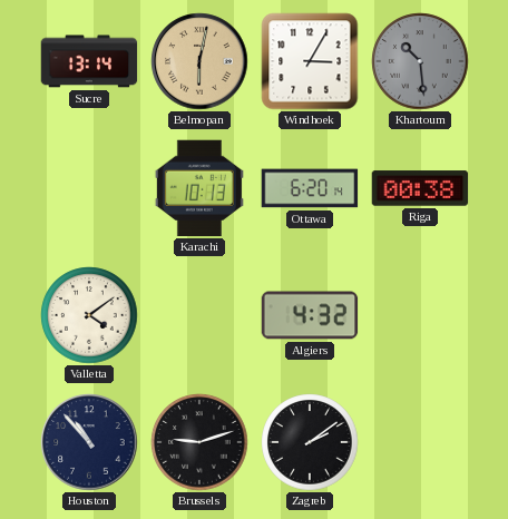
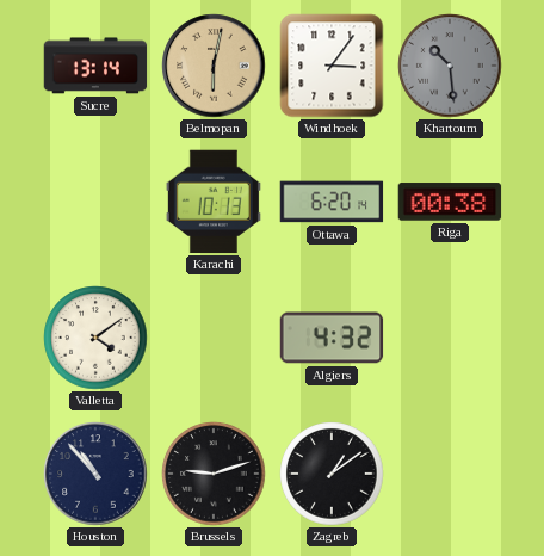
Windhoek: 3:05 -> 3:06
Zagreb: 2:09 -> 1:09
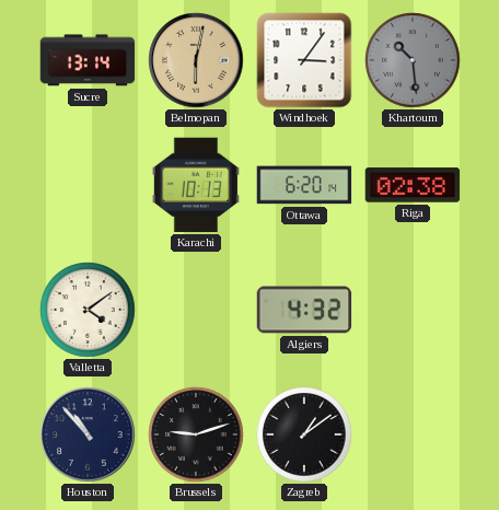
Riga: 00:38 -> 02:38
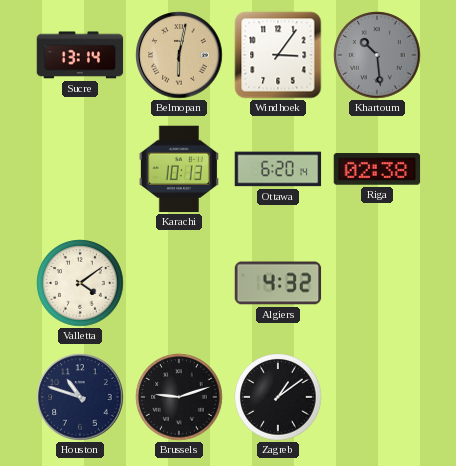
Houston: 10:53 -> 10:48
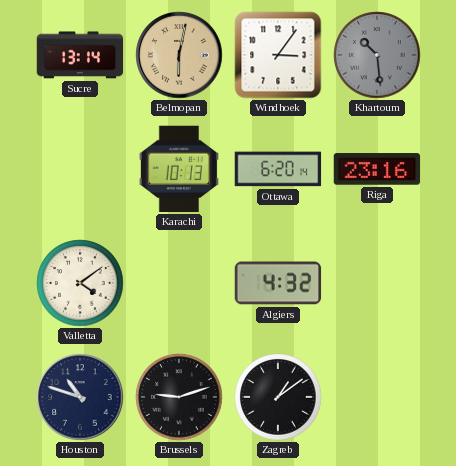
Riga: 02:38 -> 23:16
